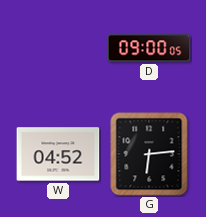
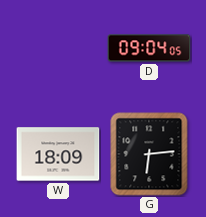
D: 09:00 -> 09:04
W: 04:52 -> 18:09
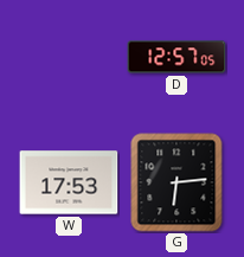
D: 09:04 -> 12:57
W: 18:09 -> 17:53
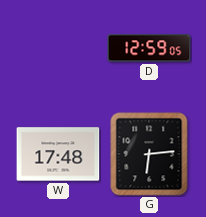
D: 12:57 -> 12:59
W: 17:53 -> 17:48
